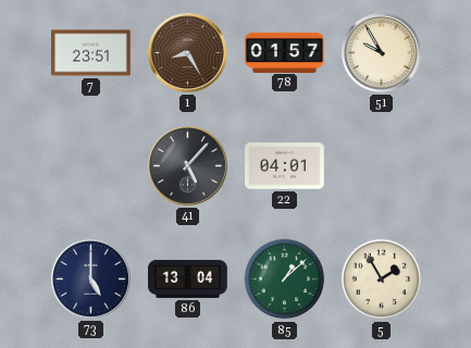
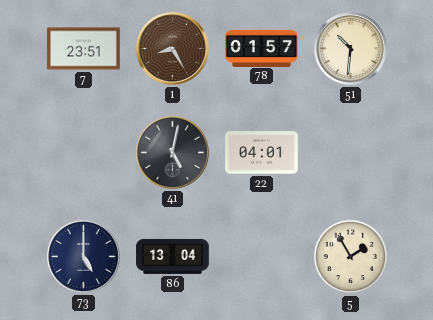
51: 9:55 -> 10:31
41: 5:07 -> 5:02
85: 1:08 -> none
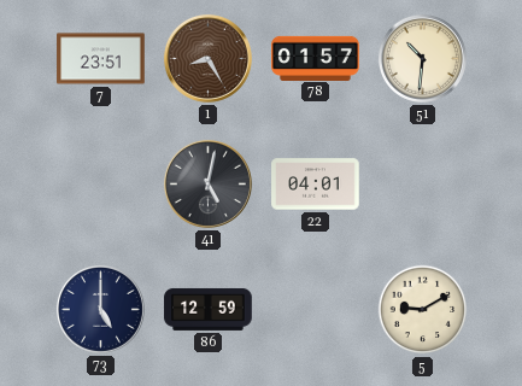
86: 13:04 -> 12:59
5: 1:55 -> 9:10
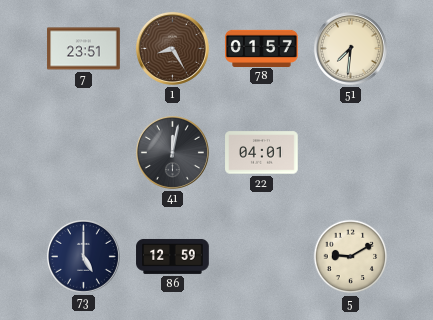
51: 10:31 -> 7:31
41: 5:02 -> 12:02
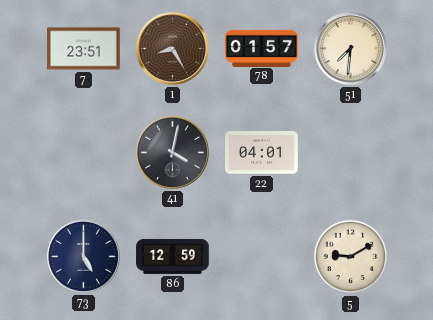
41: 12:02 -> 4:02
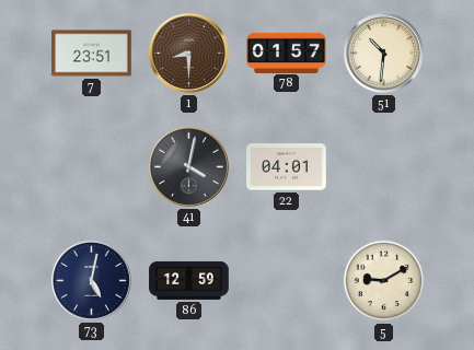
1: 8:25 -> 8:30
51: 7:31 -> 10:31
73: 5:00 -> 5:02
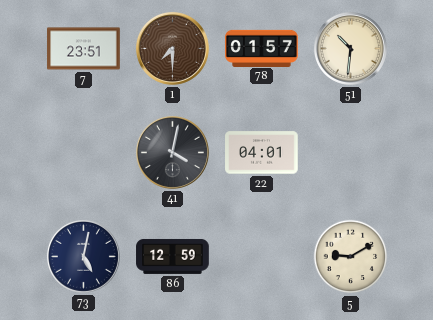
1: 8:30 -> 7:30
